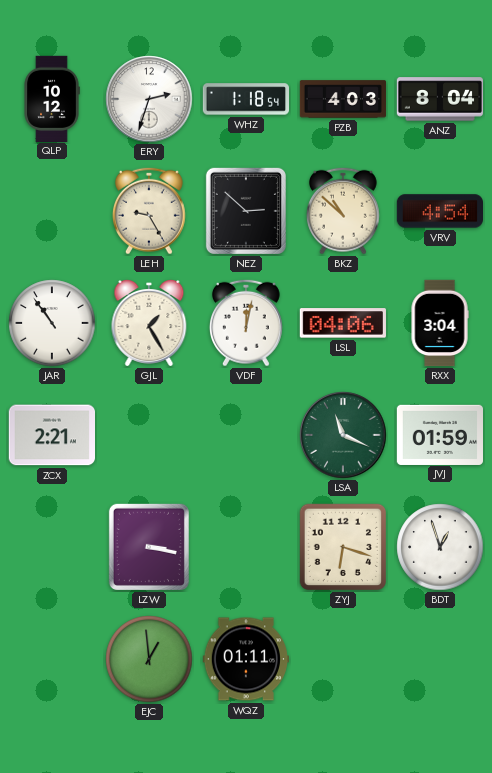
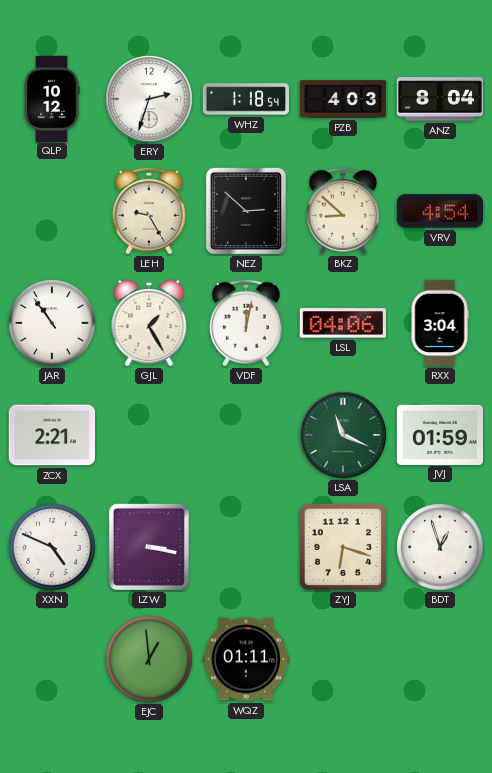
BKZ: 10:52 -> 8:52
XXN: none -> 4:49
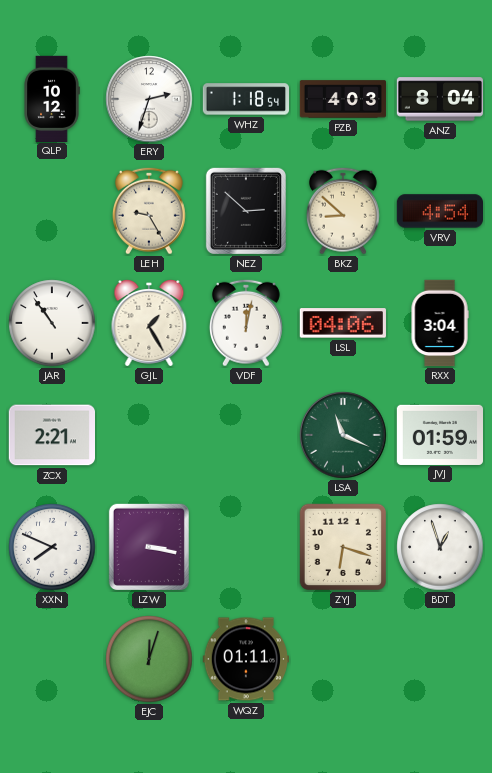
XXN: 4:49 -> 7:49
EJC: 12:59 -> 12:03
